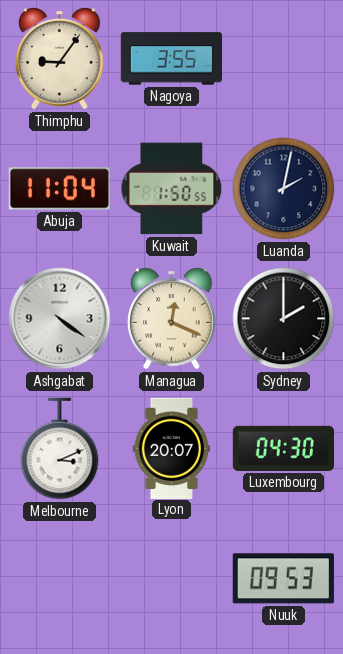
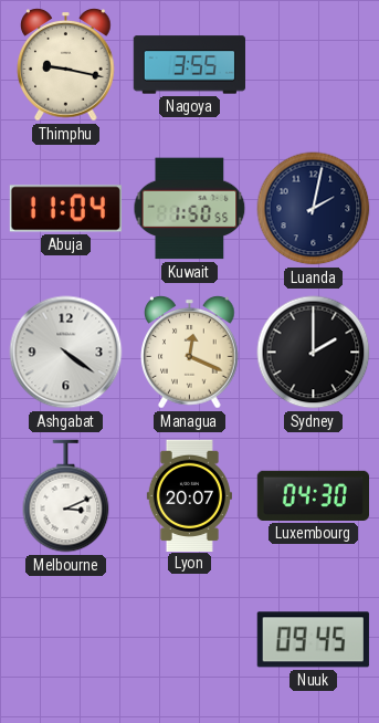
Thimphu: 9:06 -> 9:17
Nuuk: 09:53 -> 09:45
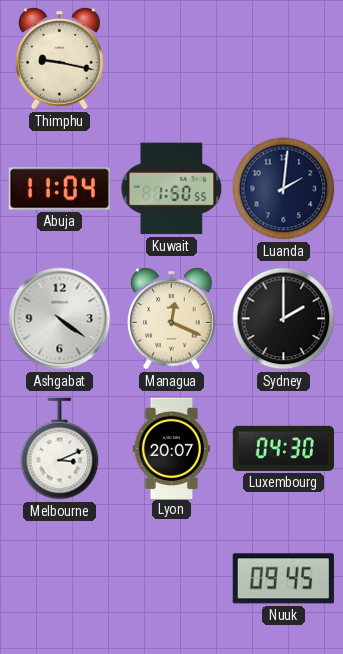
Nagoya: 3:55 -> none
Luanda: 2:02 -> 2:01
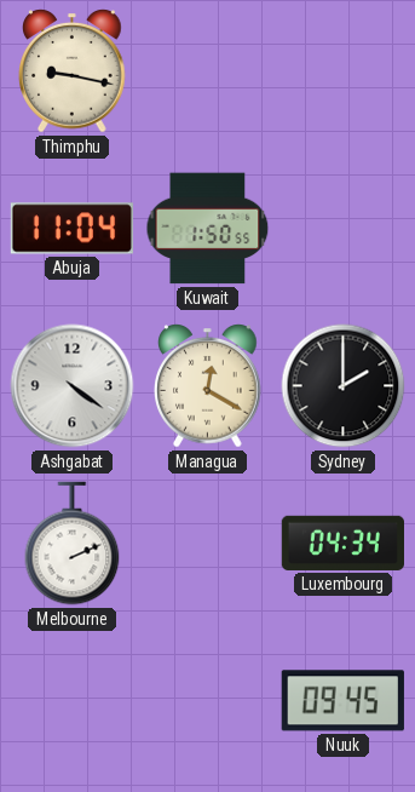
Luanda: 2:01 -> none
Managua: 12:19 -> 12:20
Melbourne: 3:11 -> 2:11
Lyon: 20:07 -> none
Luxembourg: 04:30 -> 04:34
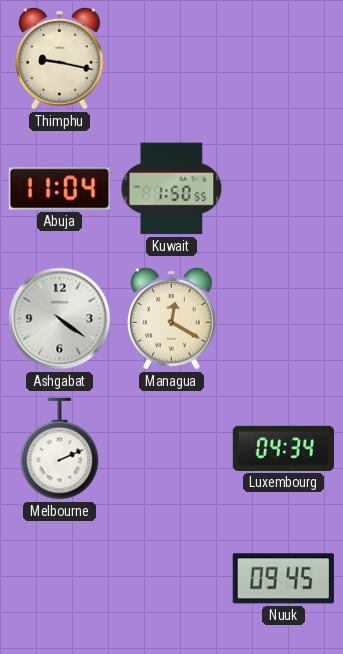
Sydney: 2:00 -> none
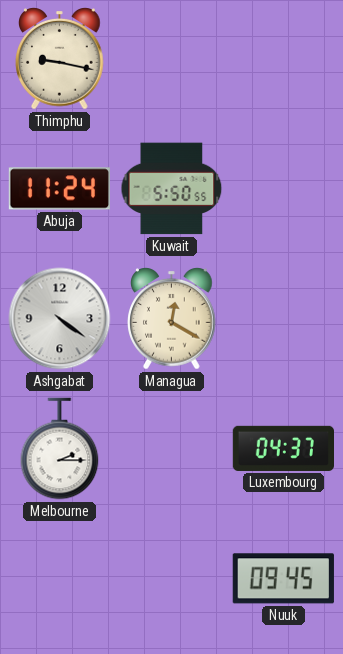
Abuja: 11:04 -> 11:24
Kuwait: 1:50 -> 5:50
Melbourne: 2:11 -> 2:15
Luxembourg: 04:34 -> 04:37
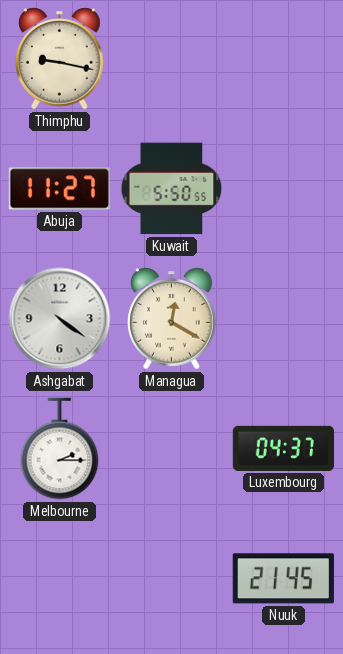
Abuja: 11:24 -> 11:27
Nuuk: 09:45 -> 21:45
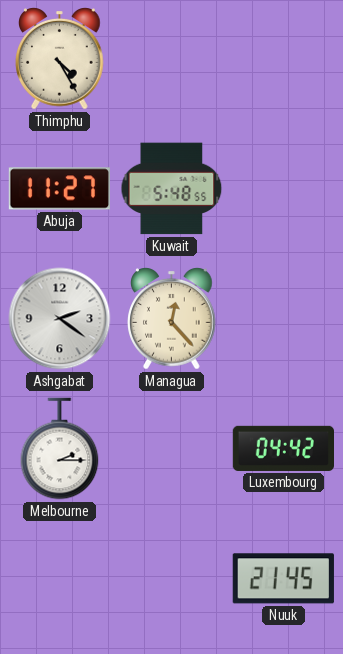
Thimphu: 9:17 -> 4:25
Kuwait: 5:50 -> 5:48
Ashgabat: 4:21 -> 2:21
Managua: 12:20 -> 12:23
Luxembourg: 04:37 -> 04:42
